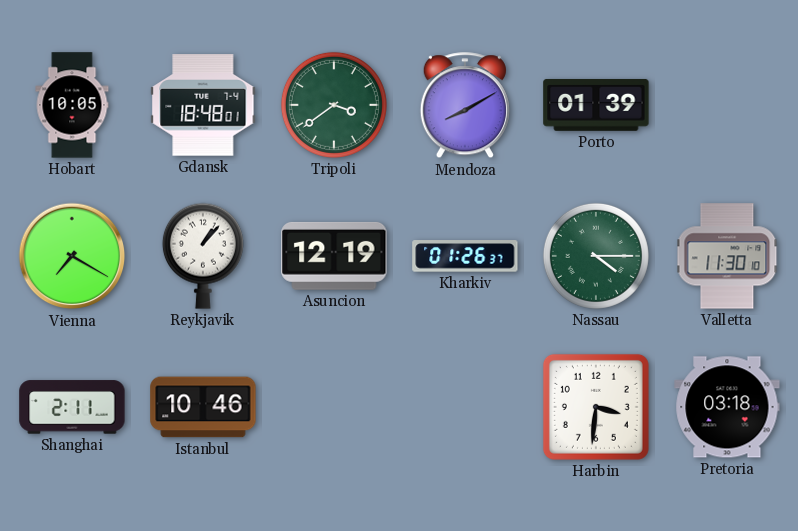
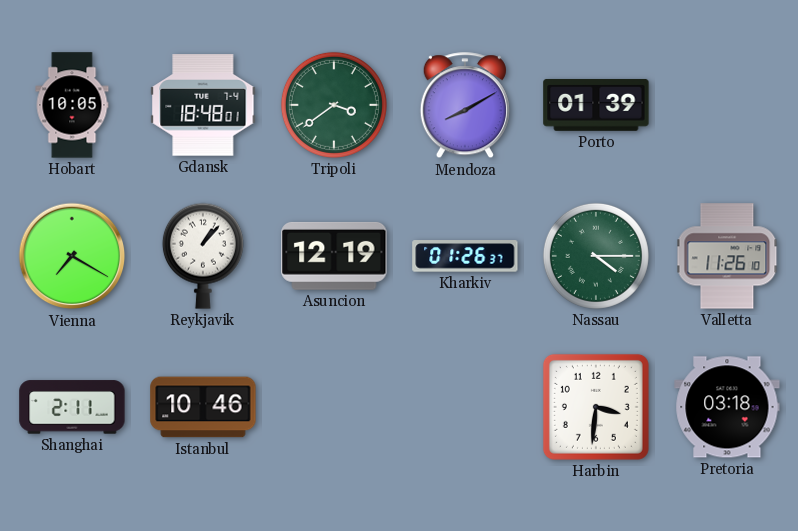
Valletta: 11:30 -> 11:26
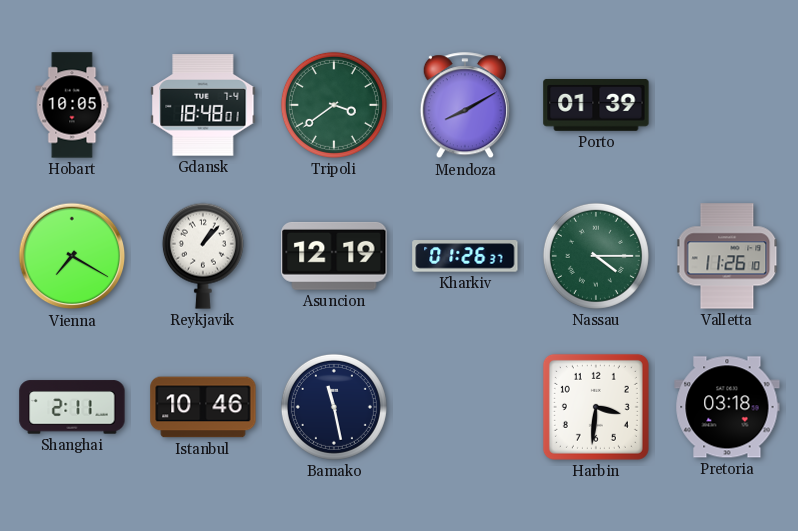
Bamako: none -> 11:28
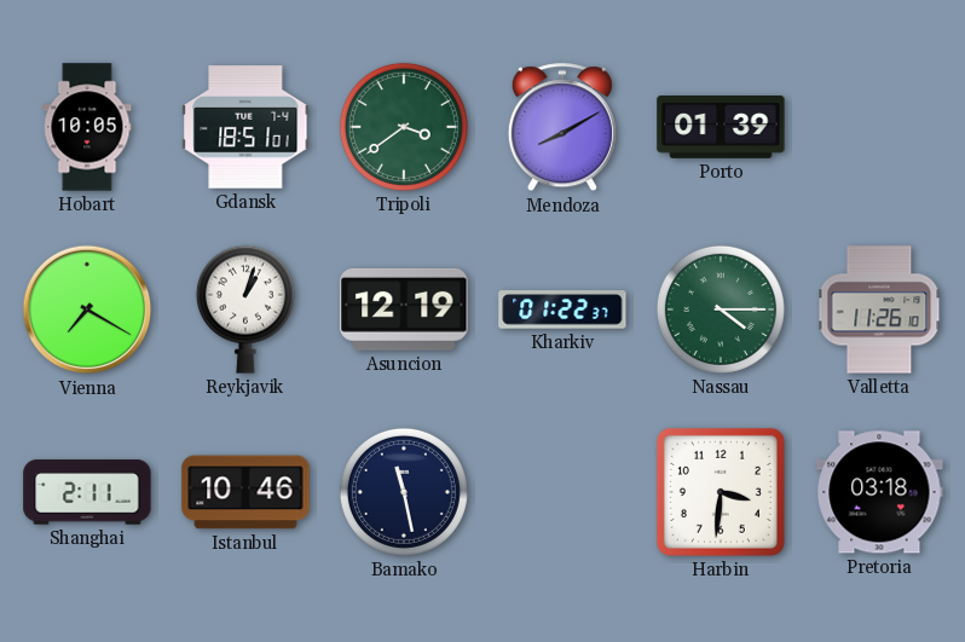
Gdansk: 18:48 -> 18:51
Reykjavik: 1:07 -> 1:03
Kharkiv: 01:26 -> 01:22
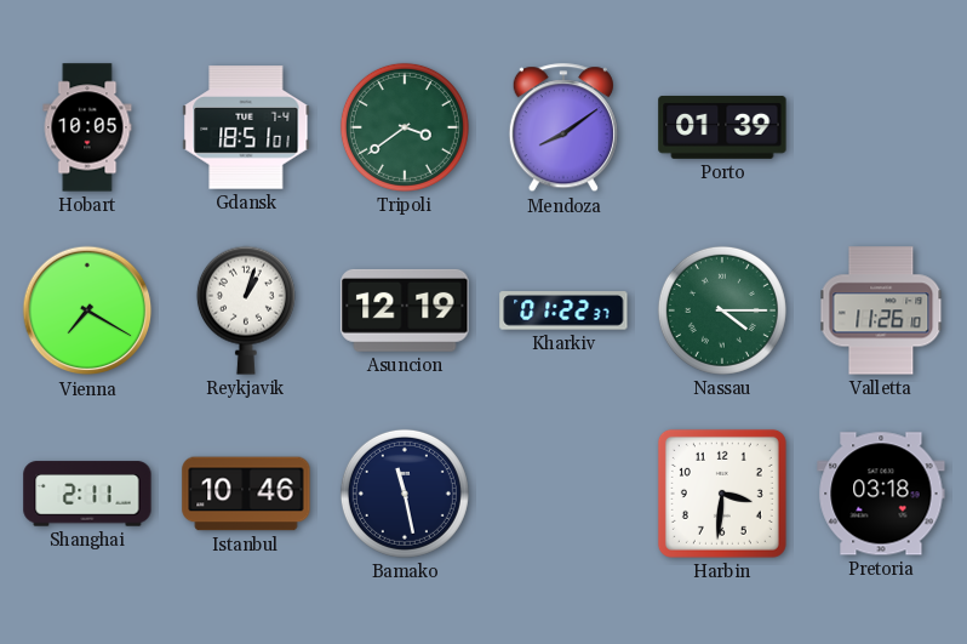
Mendoza: 8:10 -> 8:09
